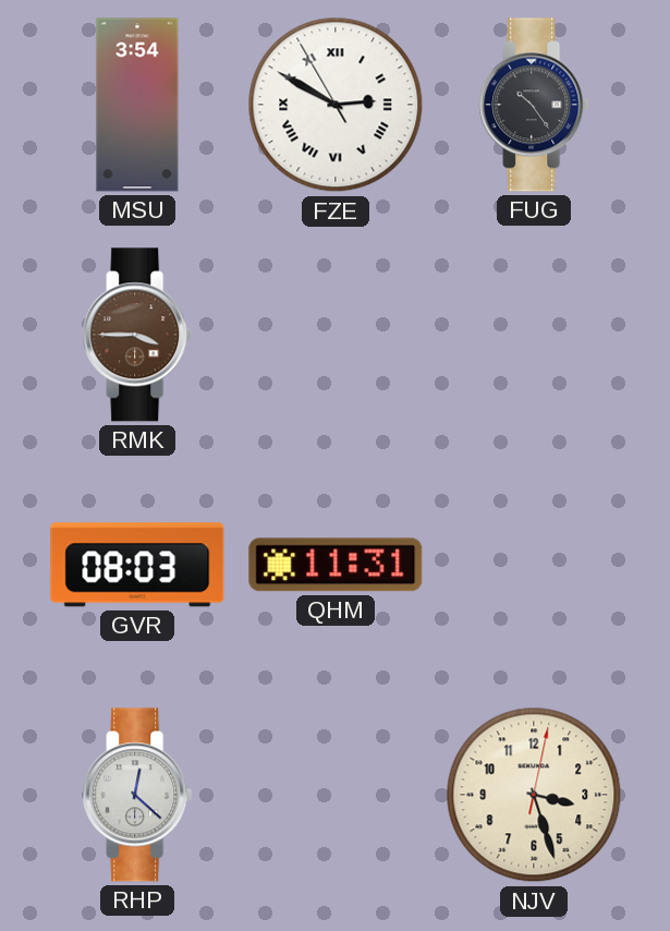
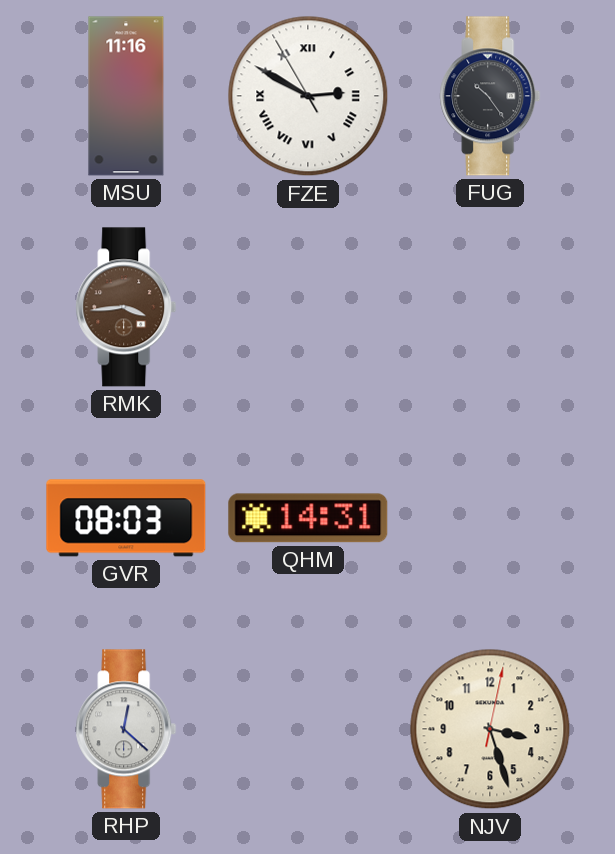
MSU: 3:54 -> 11:16
RMK: 3:45 -> 3:44
QHM: 11:31 -> 14:31
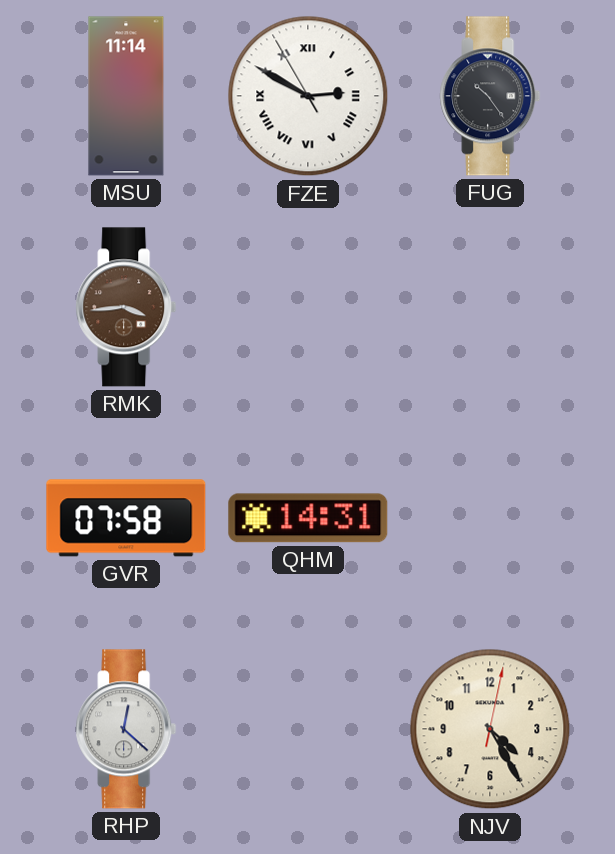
MSU: 11:16 -> 11:14
GVR: 08:03 -> 07:58
NJV: 3:27 -> 4:25
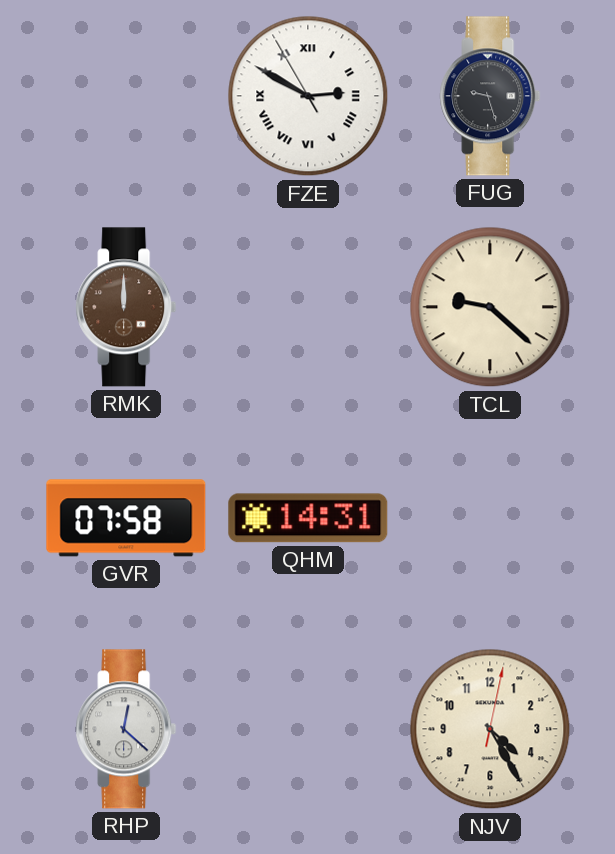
MSU: 11:14 -> none
FUG: 10:24 -> 9:27
RMK: 3:44 -> 12:00
TCL: none -> 9:22
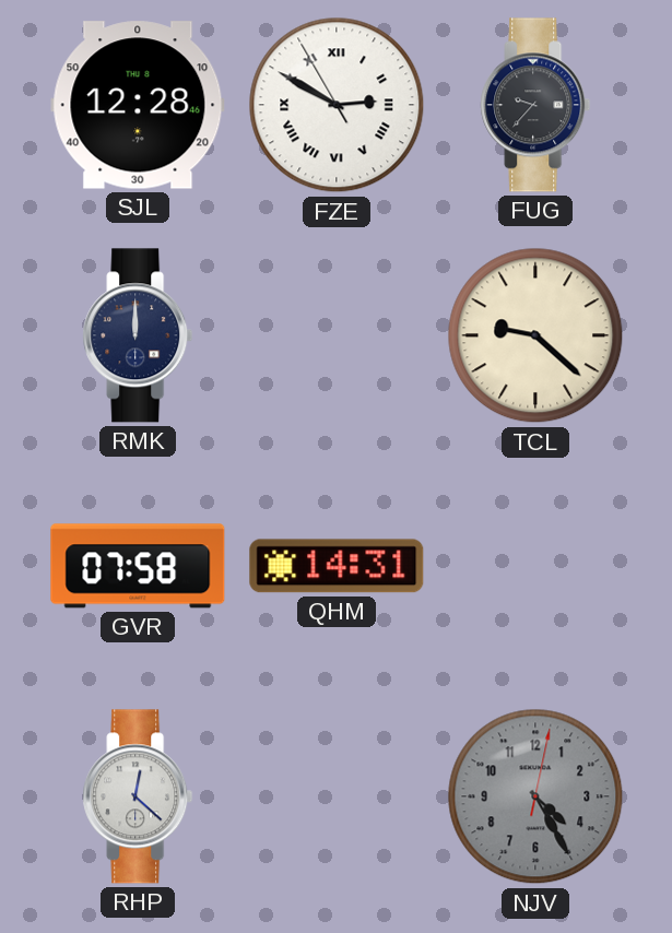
SJL: none -> 12:28
FUG: 9:27 -> 9:37
RMK dial: brown -> navy
NJV dial: cream -> grey
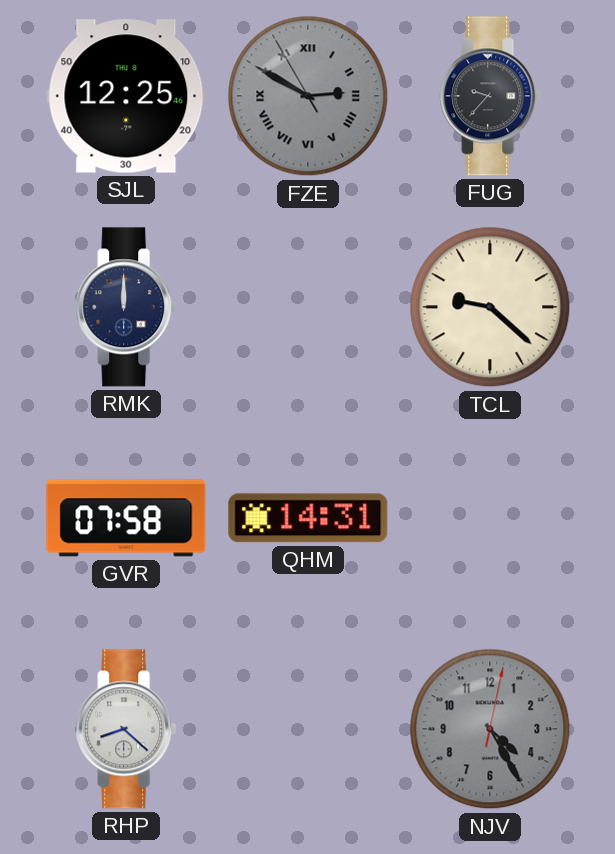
SJL: 12:28 -> 12:25
FZE dial: white -> grey
RHP: 12:22 -> 8:22
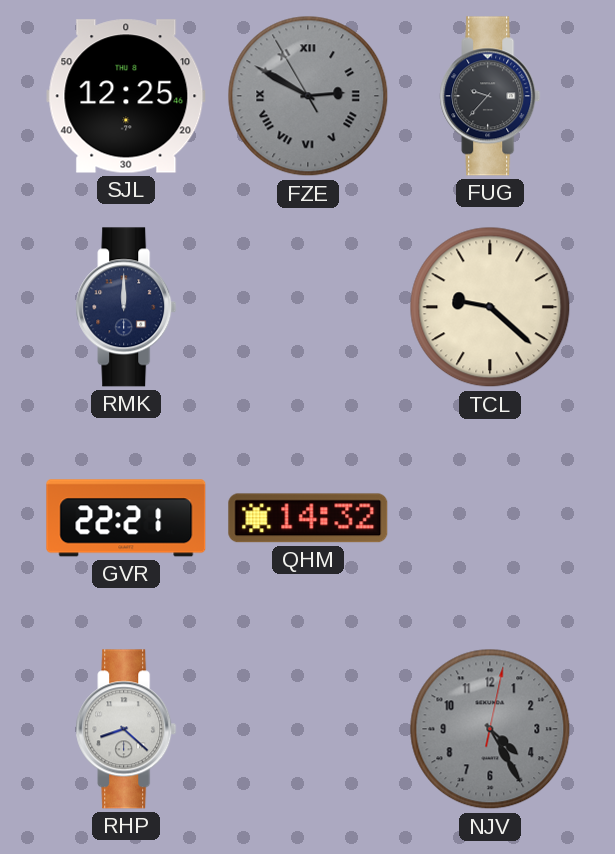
GVR: 07:58 -> 22:21
QHM: 14:31 -> 14:32
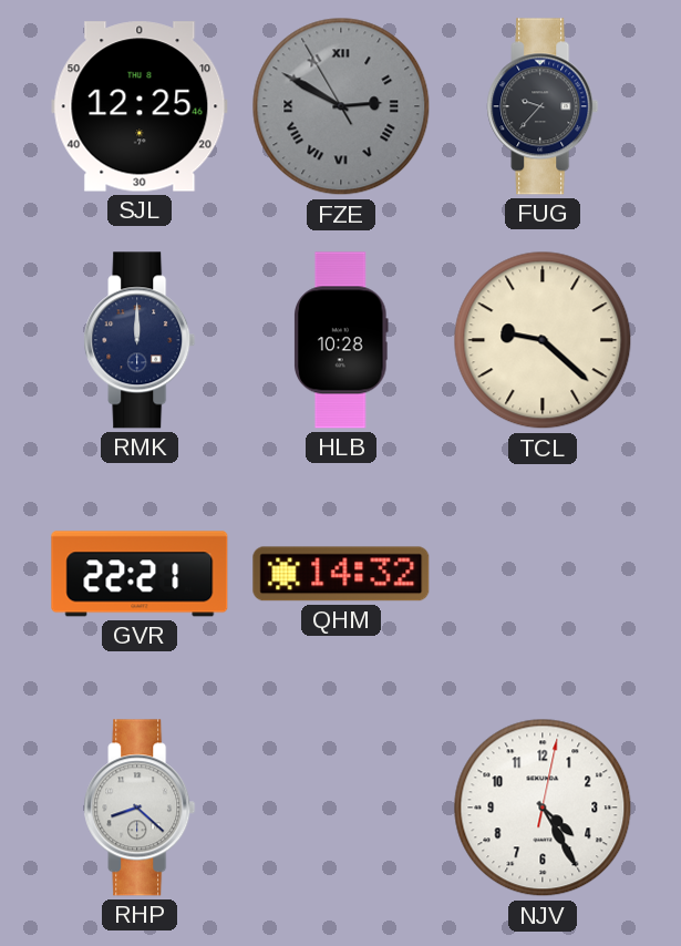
HLB: none -> 10:28
NJV dial: grey -> white
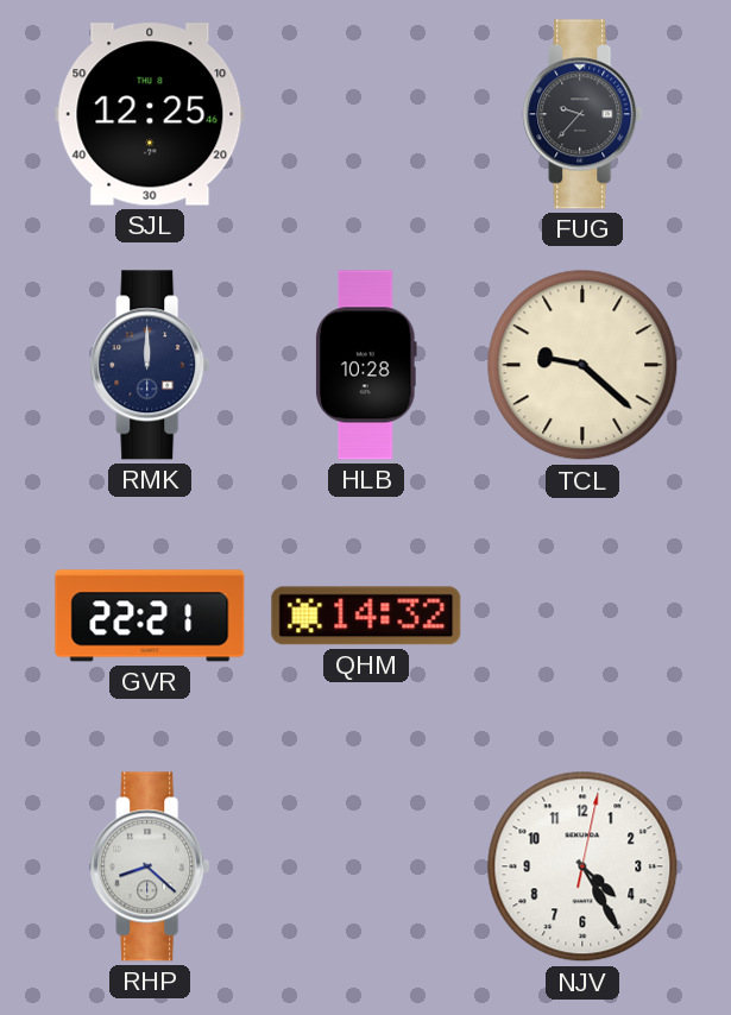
FZE: 2:49 -> none
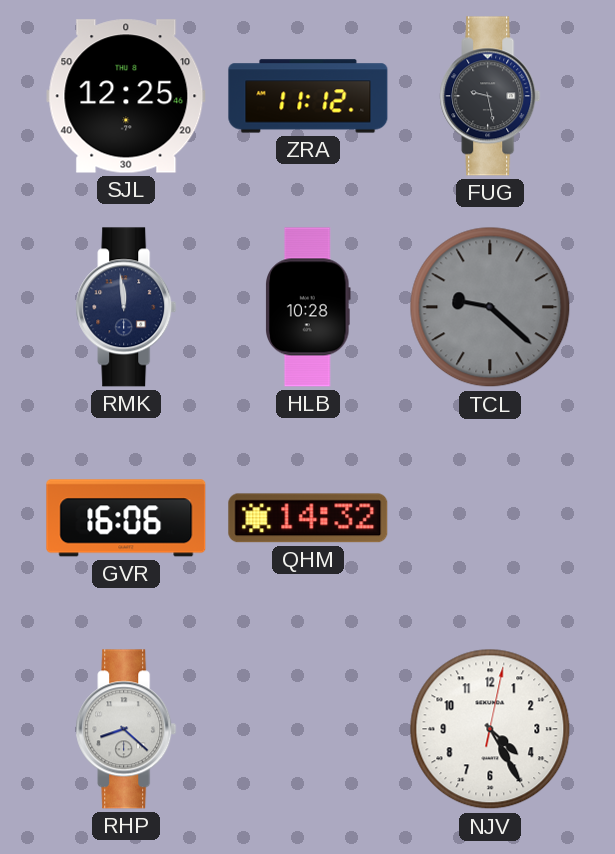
ZRA: none -> 11:12
FUG: 9:37 -> 9:28
RMK: 12:00 -> 11:59
TCL dial: cream -> grey
GVR: 22:21 -> 16:06
